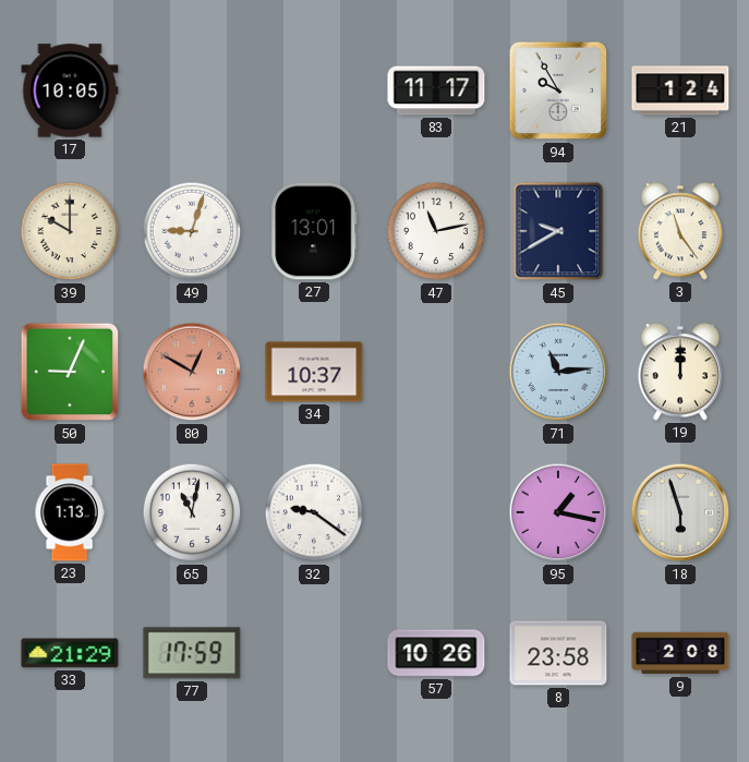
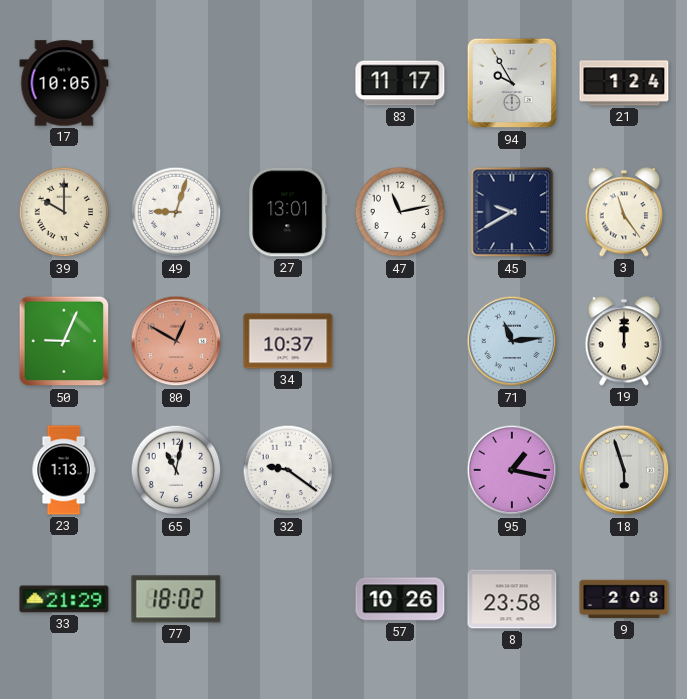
77: 17:59 -> 18:02
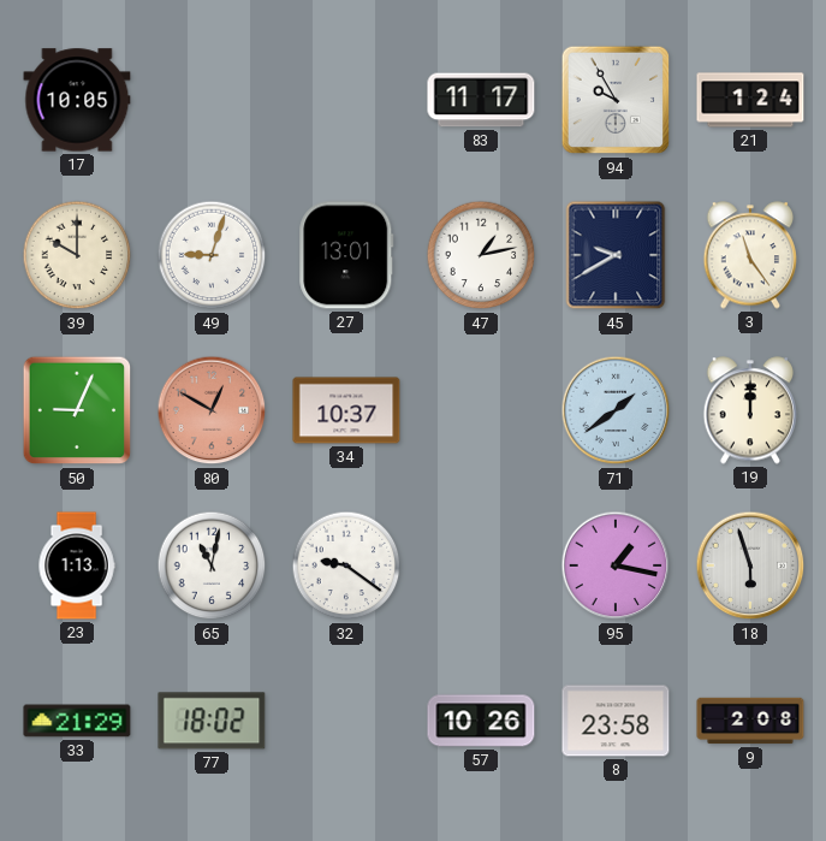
47: 11:13 -> 1:13
71: 11:14 -> 1:39
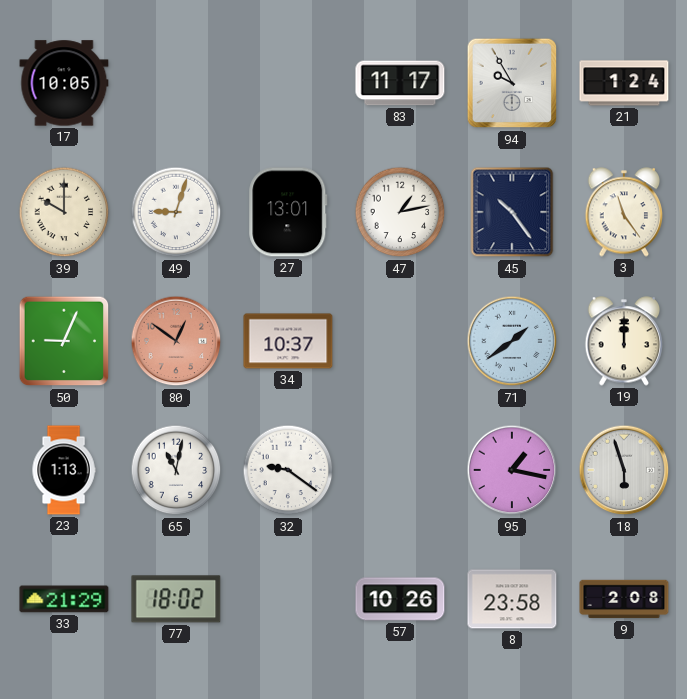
45: 9:40 -> 10:24
80: 12:50 -> 12:51
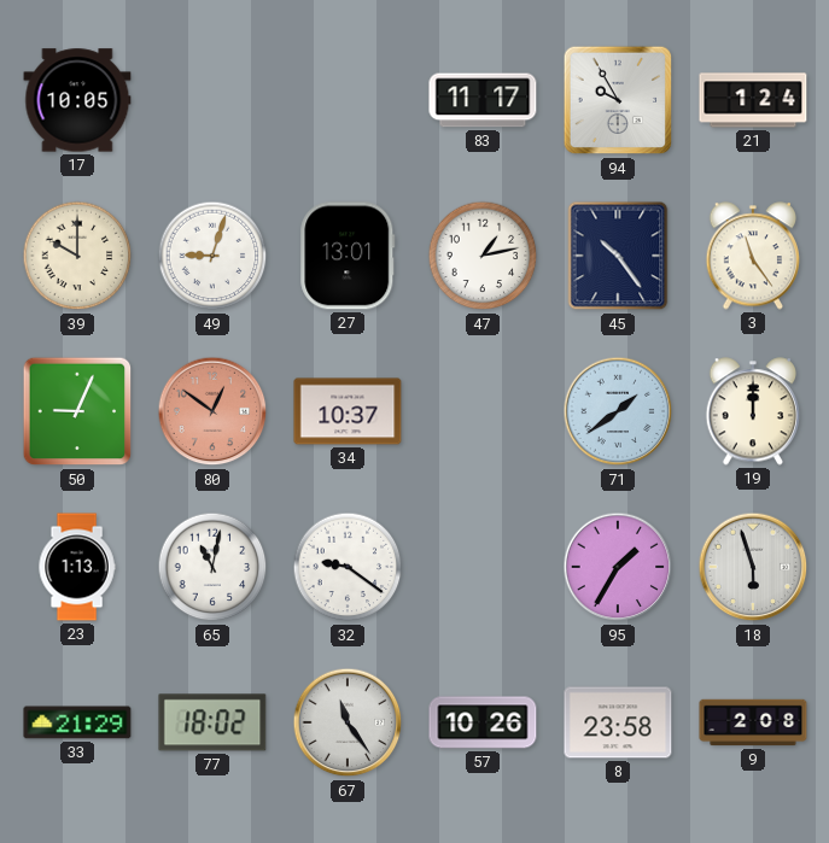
95: 1:17 -> 1:35
67: none -> 11:24
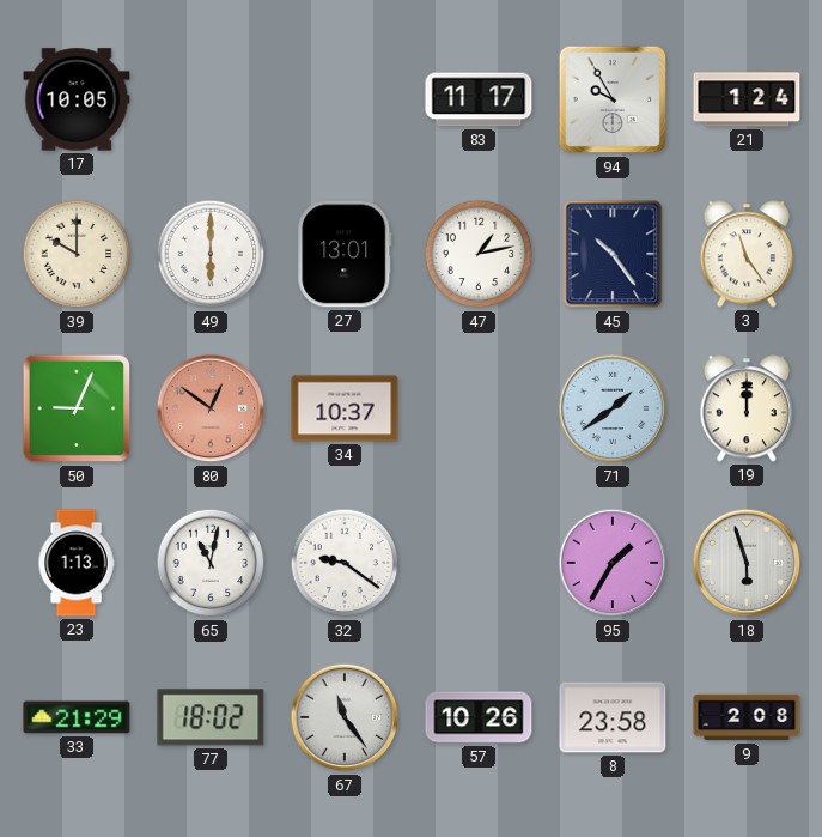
49: 9:03 -> 6:00
